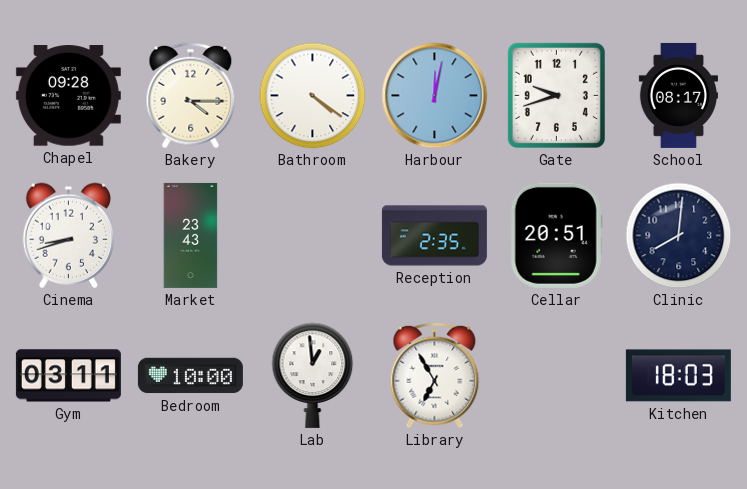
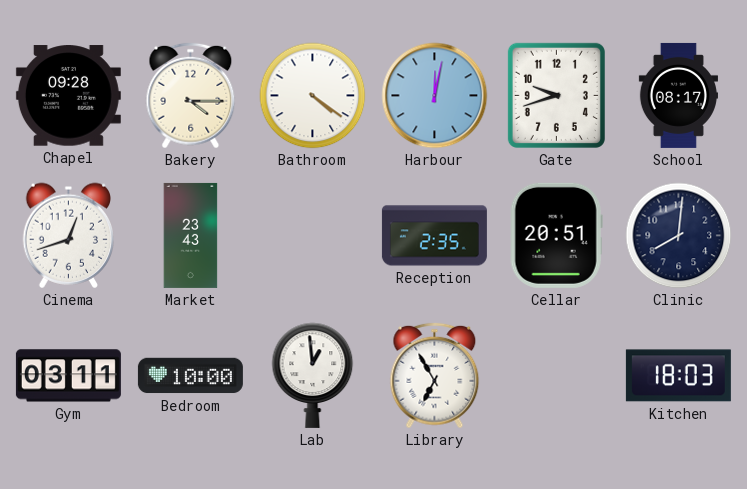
Cinema: 8:42 -> 12:42
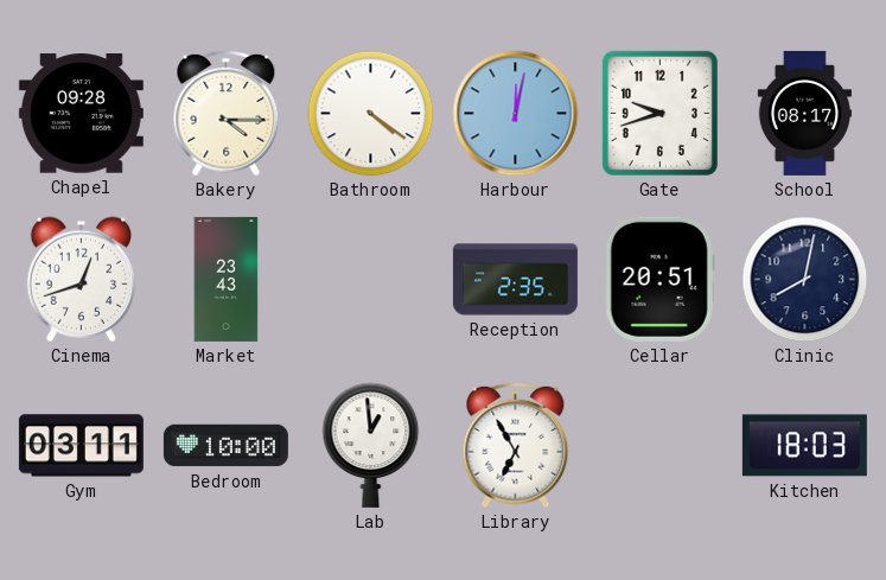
Clinic: 8:01 -> 8:02
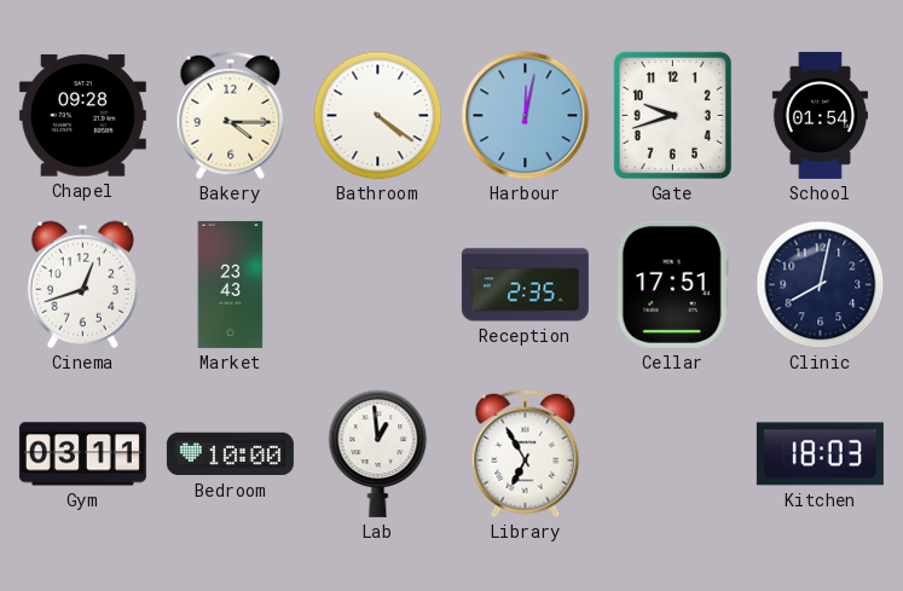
School: 08:17 -> 01:54
Cellar: 20:51 -> 17:51
